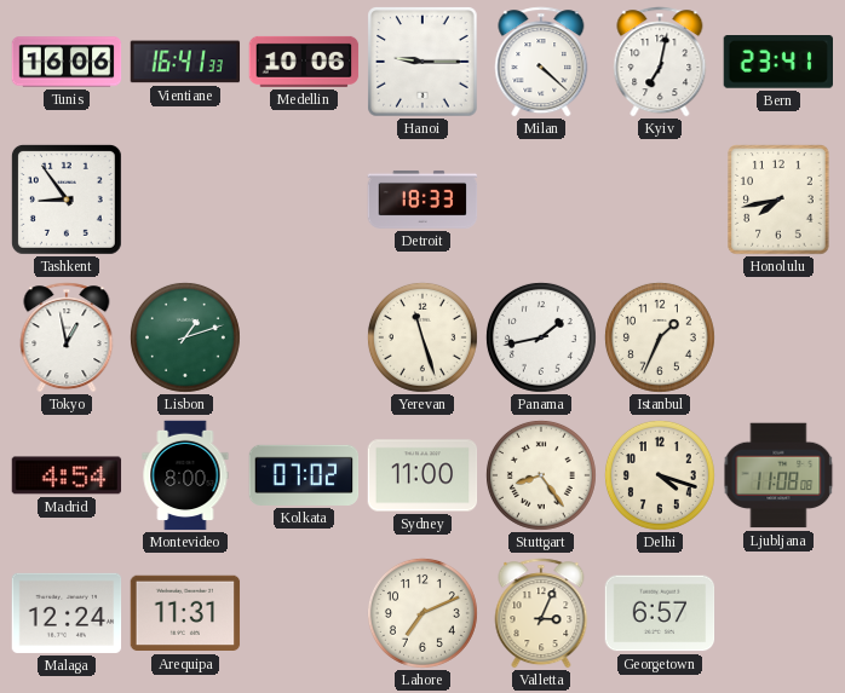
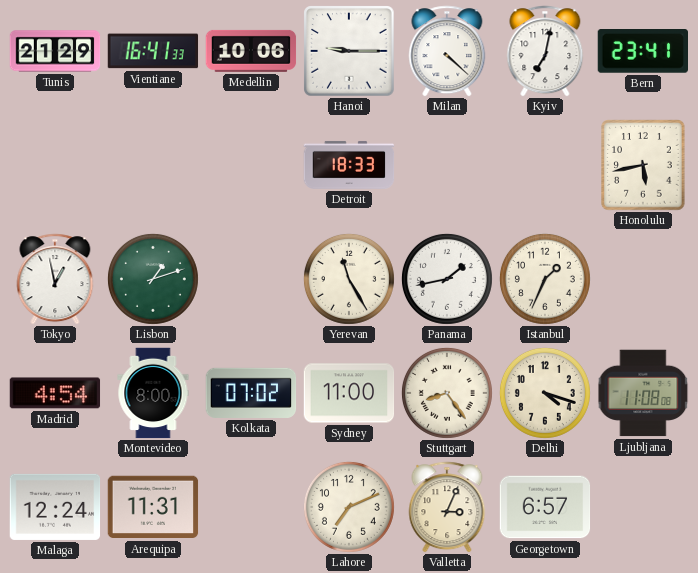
Tunis: 16:06 -> 21:29
Tashkent: 8:54 -> none
Honolulu: 7:43 -> 5:43
Yerevan: 11:27 -> 11:25
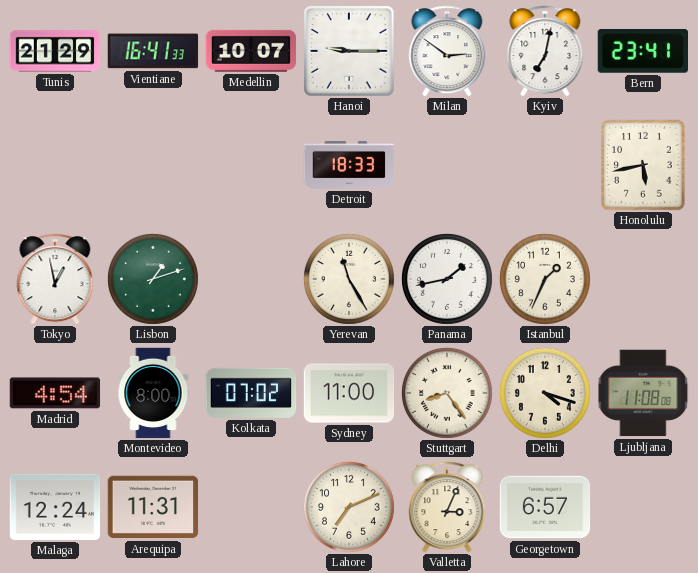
Medellin: 10:06 -> 10:07
Milan: 4:22 -> 2:51
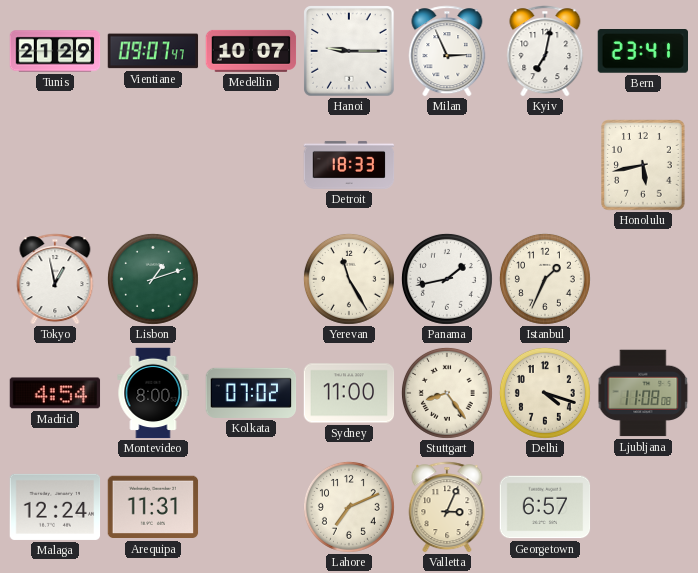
Vientiane: 16:41 -> 09:07
Milan: 2:51 -> 2:56
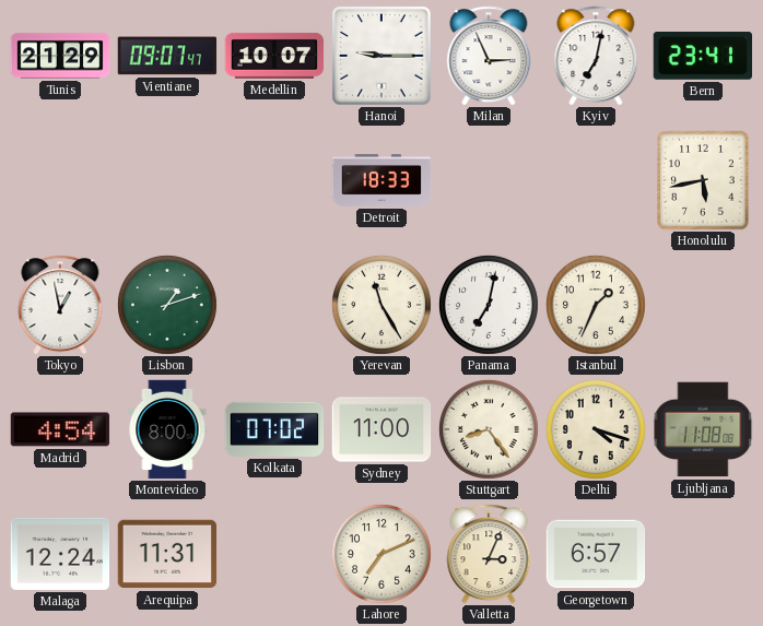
Panama: 1:43 -> 7:02
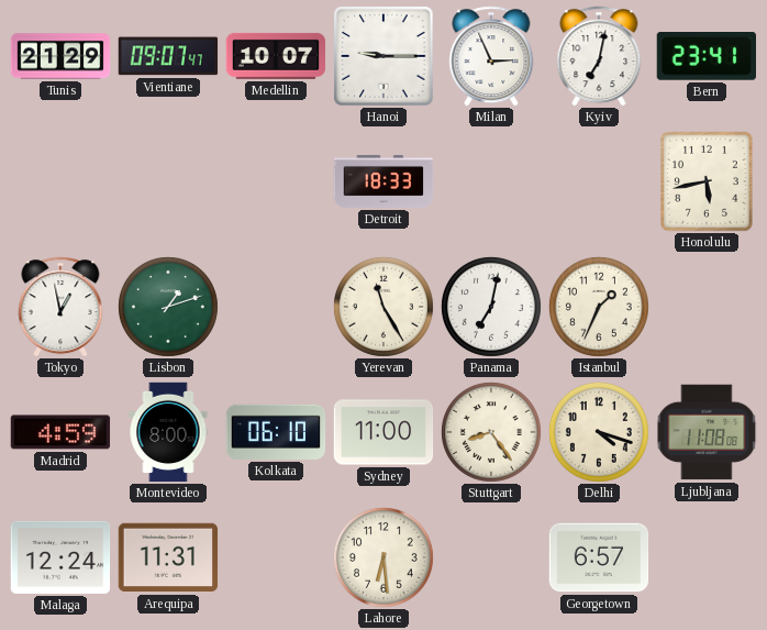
Madrid: 4:54 -> 4:59
Kolkata: 07:02 -> 06:10
Lahore: 7:11 -> 6:29
Valletta: 3:04 -> none
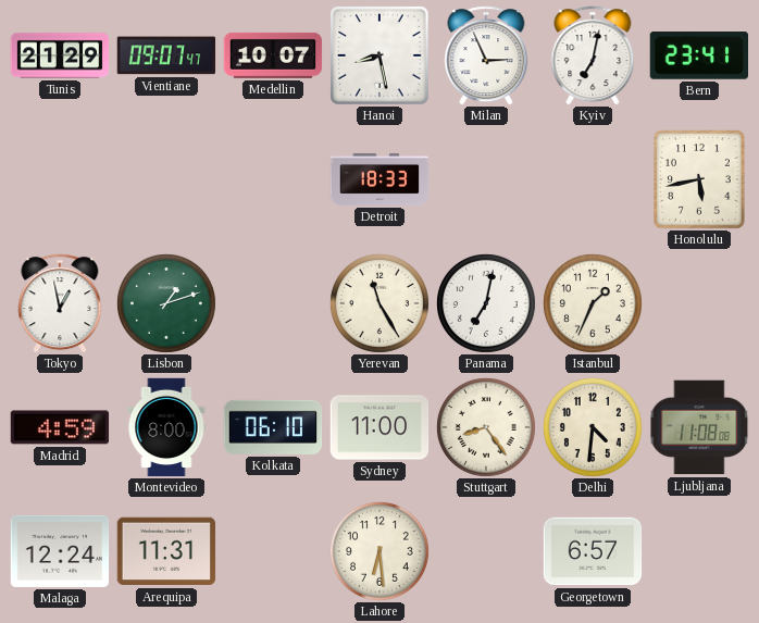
Hanoi: 9:15 -> 8:28
Delhi: 4:18 -> 4:31
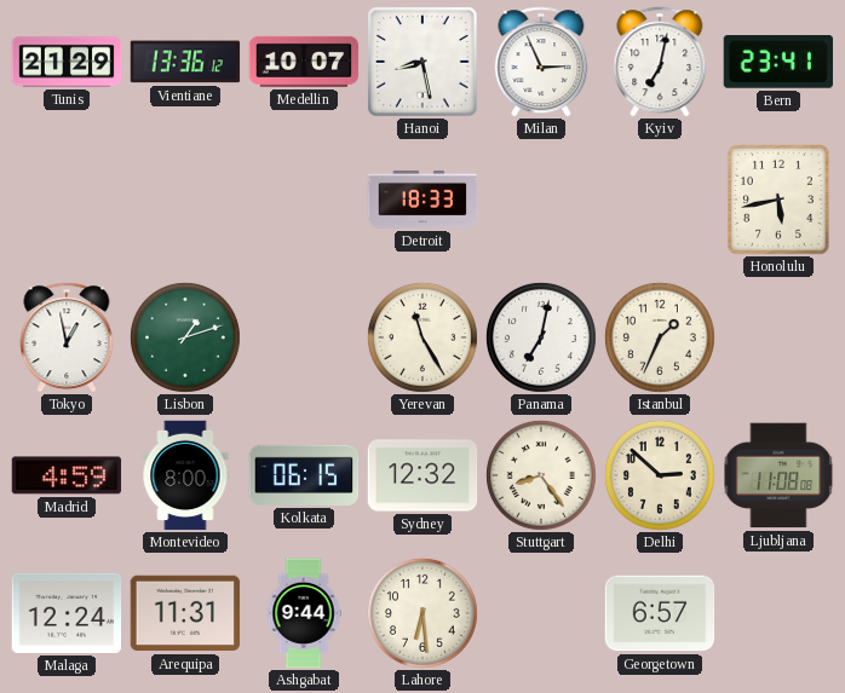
Vientiane: 09:07 -> 13:36
Kolkata: 06:10 -> 06:15
Sydney: 11:00 -> 12:32
Delhi: 4:31 -> 2:52
Ashgabat: none -> 9:44
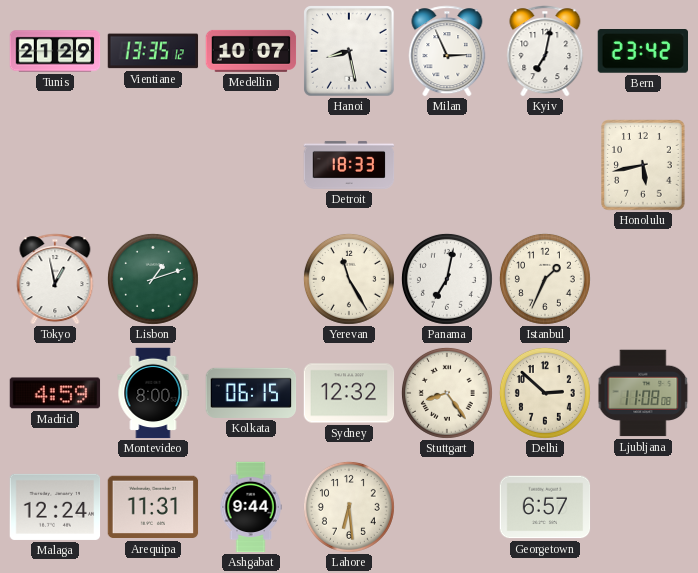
Vientiane: 13:36 -> 13:35
Bern: 23:41 -> 23:42
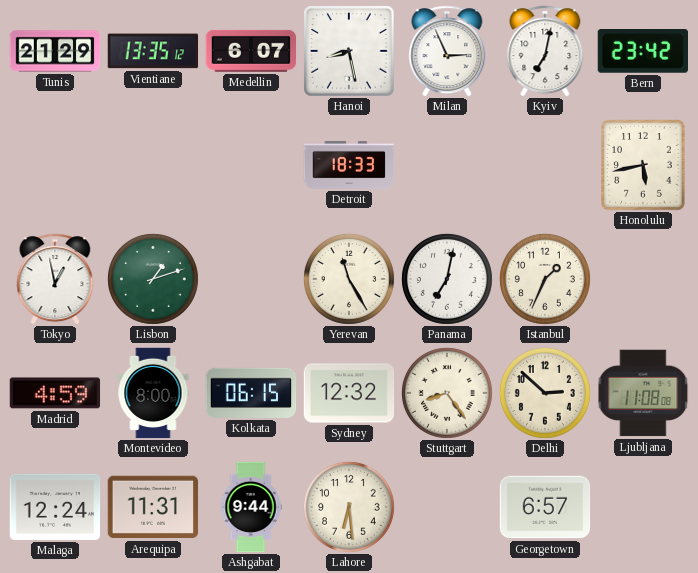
Medellin: 10:07 -> 6:07
